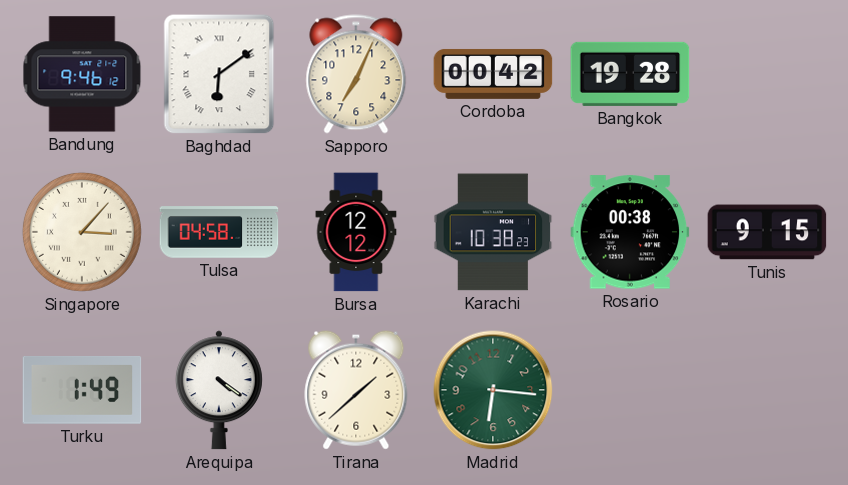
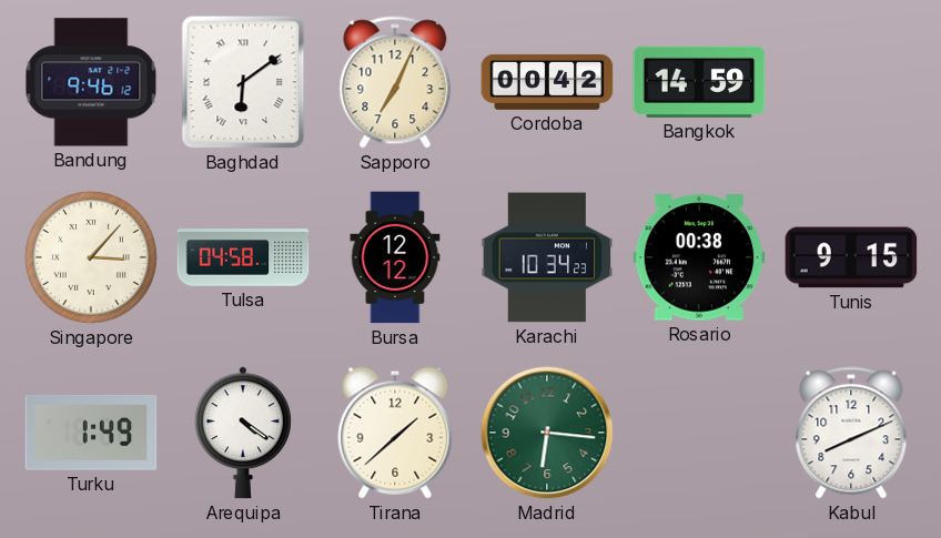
Bangkok: 19:28 -> 14:59
Karachi: 10:38 -> 10:34
Kabul: none -> 8:11
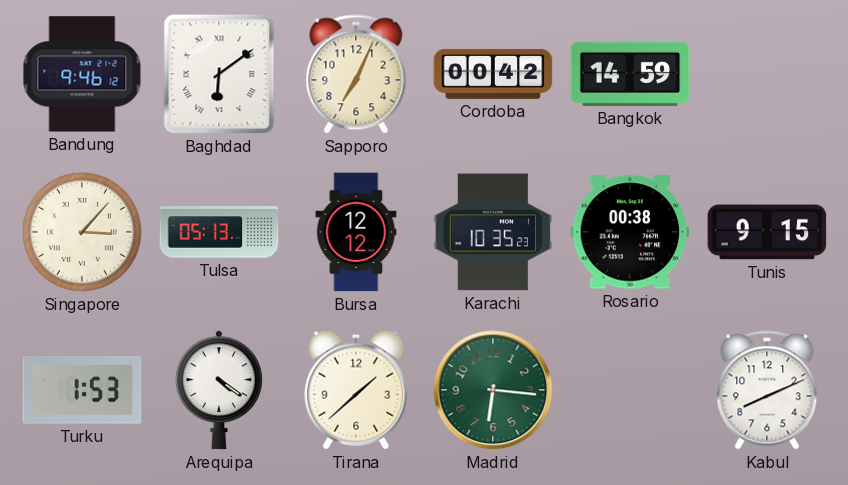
Tulsa: 04:58 -> 05:13
Karachi: 10:34 -> 10:35
Turku: 1:49 -> 1:53
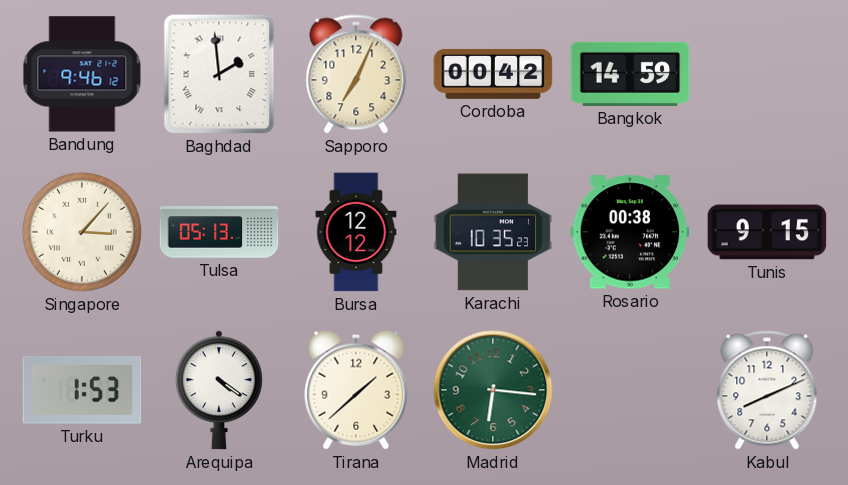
Baghdad: 6:09 -> 1:59
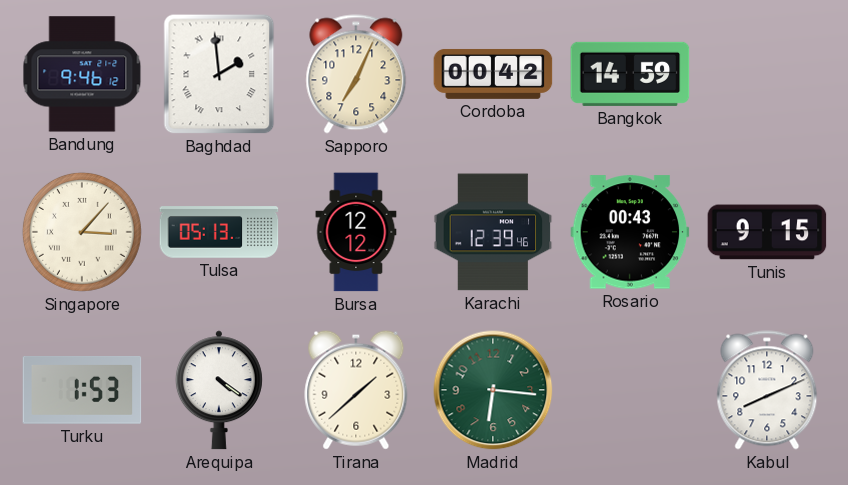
Karachi: 10:35 -> 12:39
Rosario: 00:38 -> 00:43
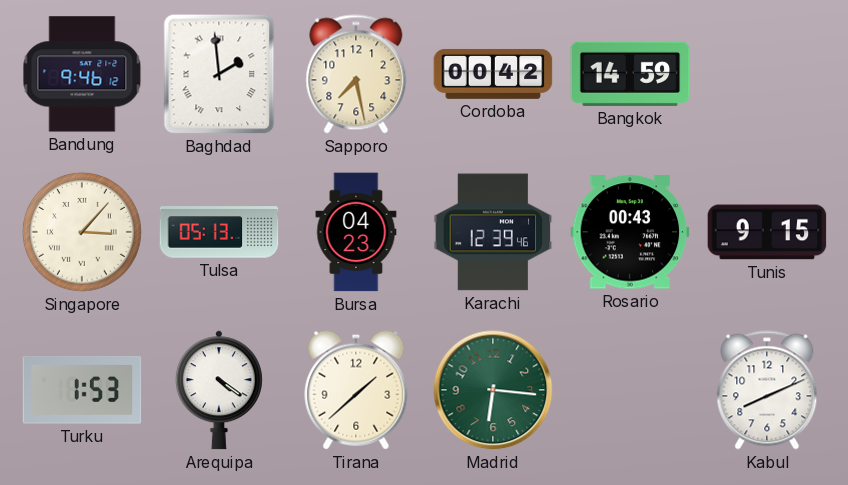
Sapporo: 7:04 -> 7:28
Bursa: 12:12 -> 04:23
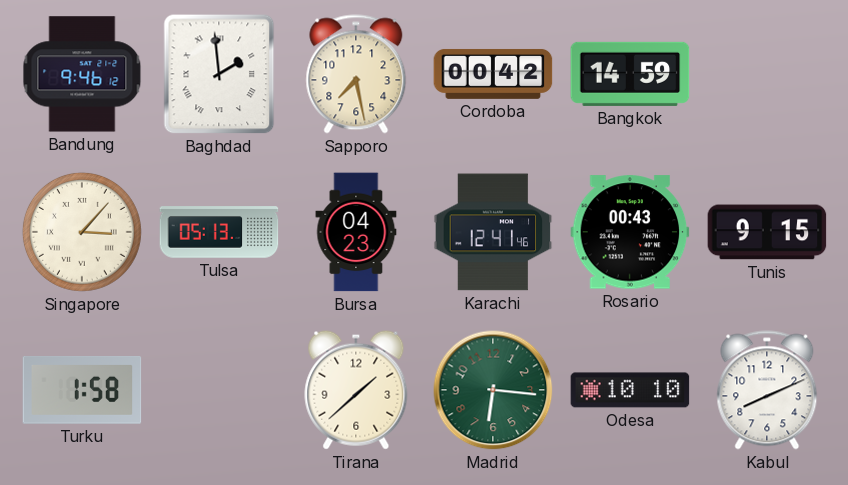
Karachi: 12:39 -> 12:41
Turku: 1:53 -> 1:58
Arequipa: 4:21 -> none
Odesa: none -> 10:10
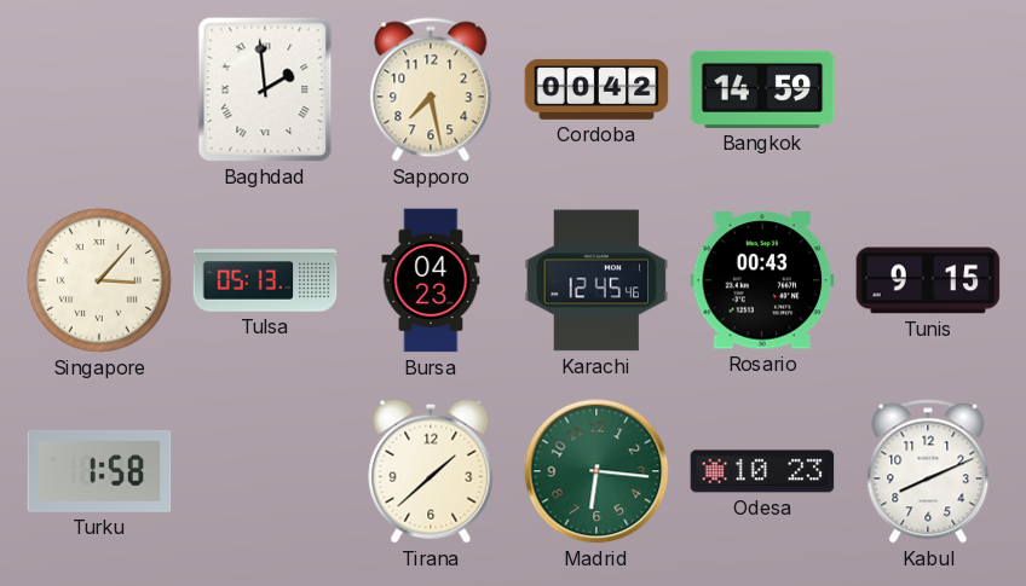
Bandung: 9:46 -> none
Karachi: 12:41 -> 12:45
Odesa: 10:10 -> 10:23
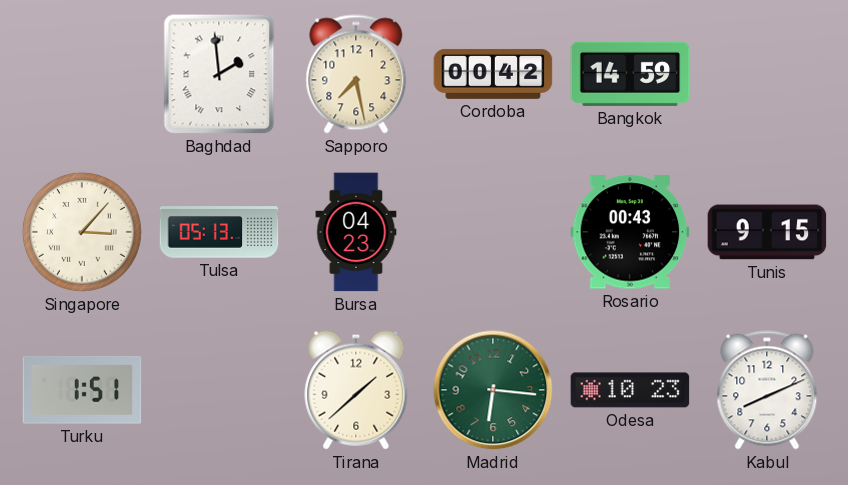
Karachi: 12:45 -> none
Turku: 1:58 -> 1:51
